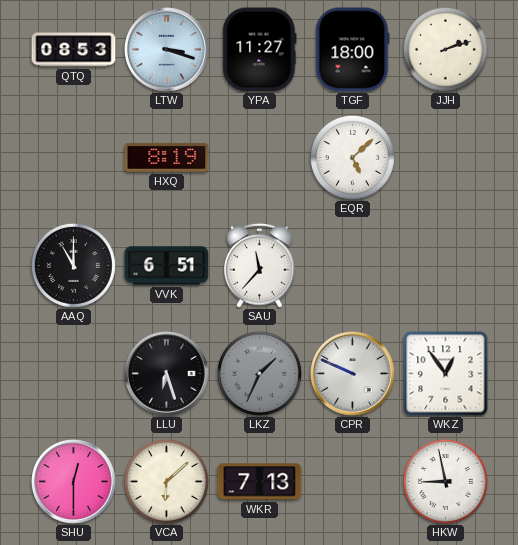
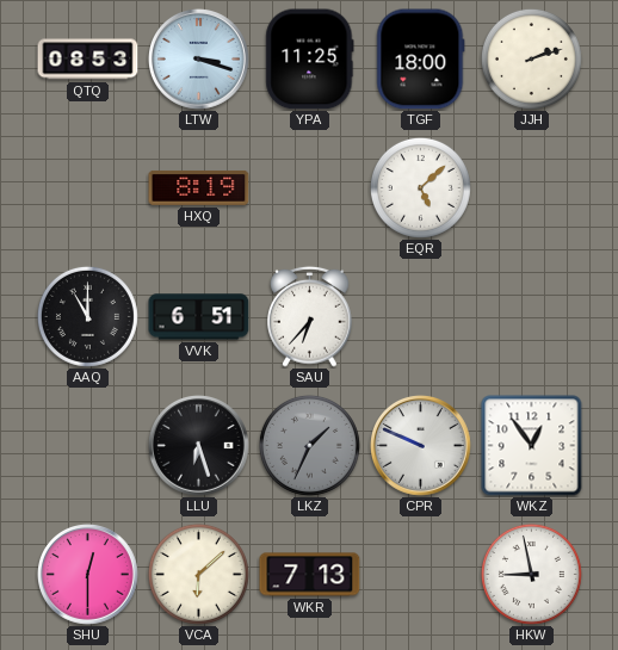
YPA: 11:27 -> 11:25
SAU: 11:37 -> 6:37
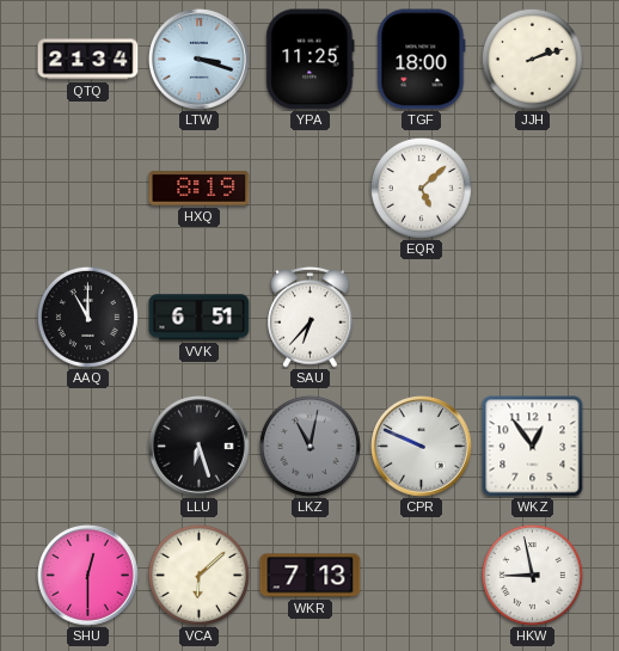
QTQ: 08:53 -> 21:34
LKZ: 1:34 -> 11:02
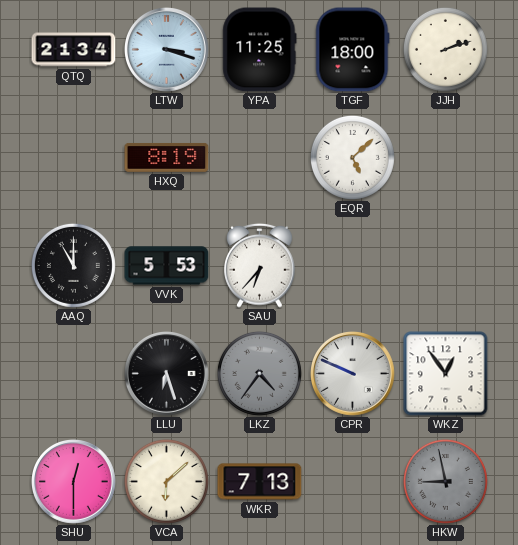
VVK: 6:51 -> 5:53
LKZ: 11:02 -> 4:36
HKW dial: white -> grey
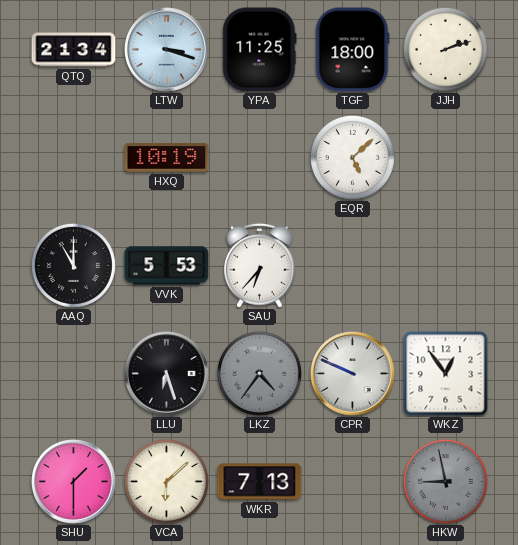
HXQ: 8:19 -> 10:19
SHU: 12:30 -> 1:30
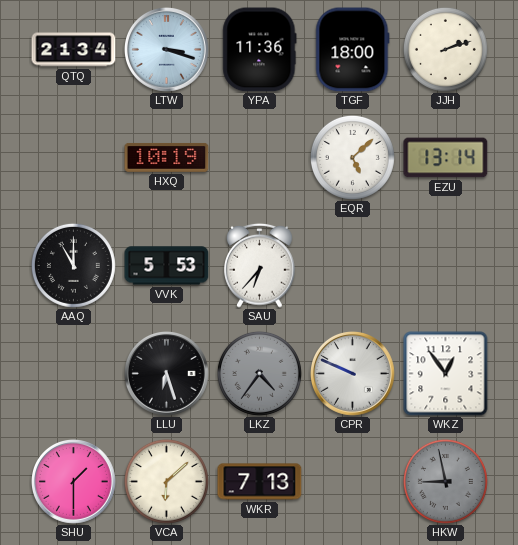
YPA: 11:25 -> 11:36
EZU: none -> 13:14
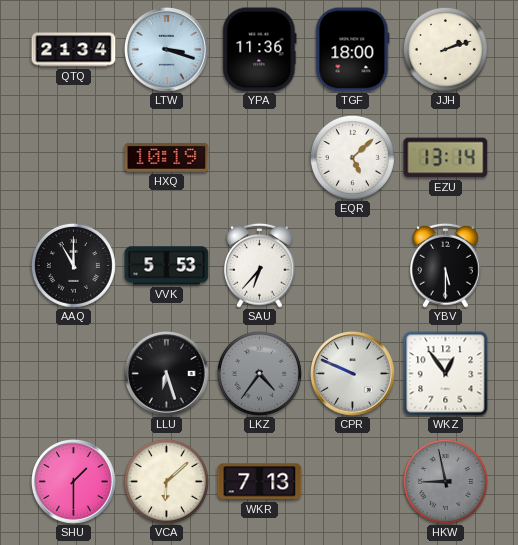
YBV: none -> 5:30
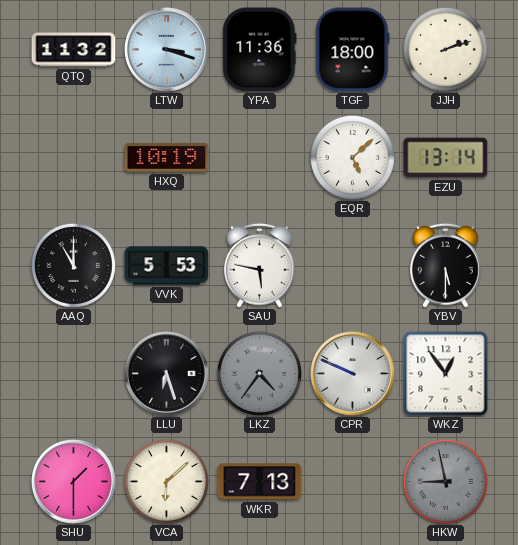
QTQ: 21:34 -> 11:32
SAU: 6:37 -> 5:47
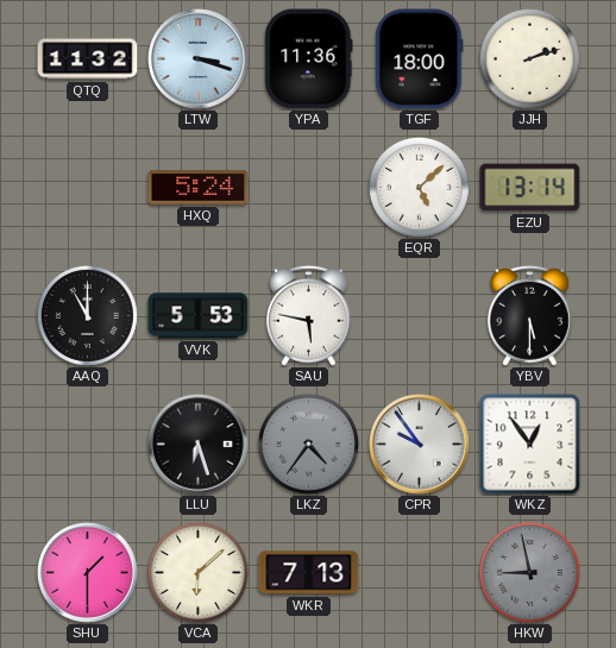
HXQ: 10:19 -> 5:24
CPR: 9:49 -> 9:54
